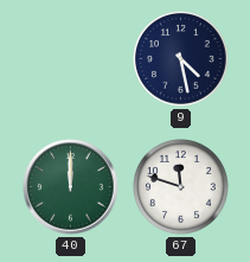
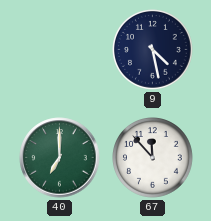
40: 12:00 -> 7:00
67: 11:48 -> 11:53
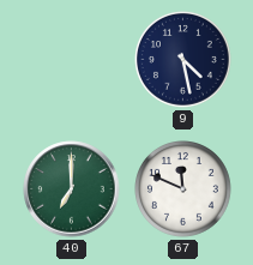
67: 11:53 -> 11:49
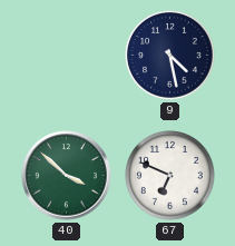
40: 7:00 -> 3:52
67: 11:49 -> 6:49
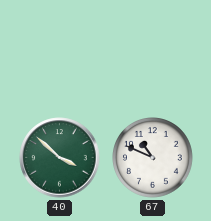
9: 4:28 -> none
67: 6:49 -> 10:49
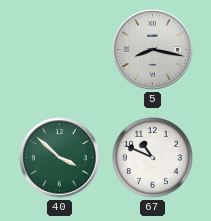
5: none -> 8:17
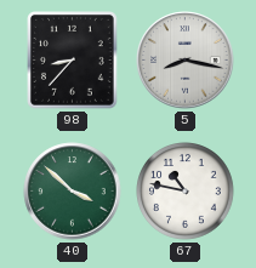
98: none -> 8:37
67: 10:49 -> 10:47
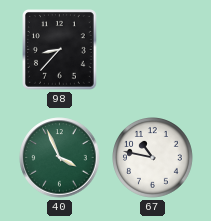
5: 8:17 -> none
40: 3:52 -> 3:56
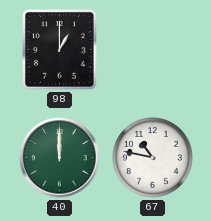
98: 8:37 -> 1:00
40: 3:56 -> 12:00
